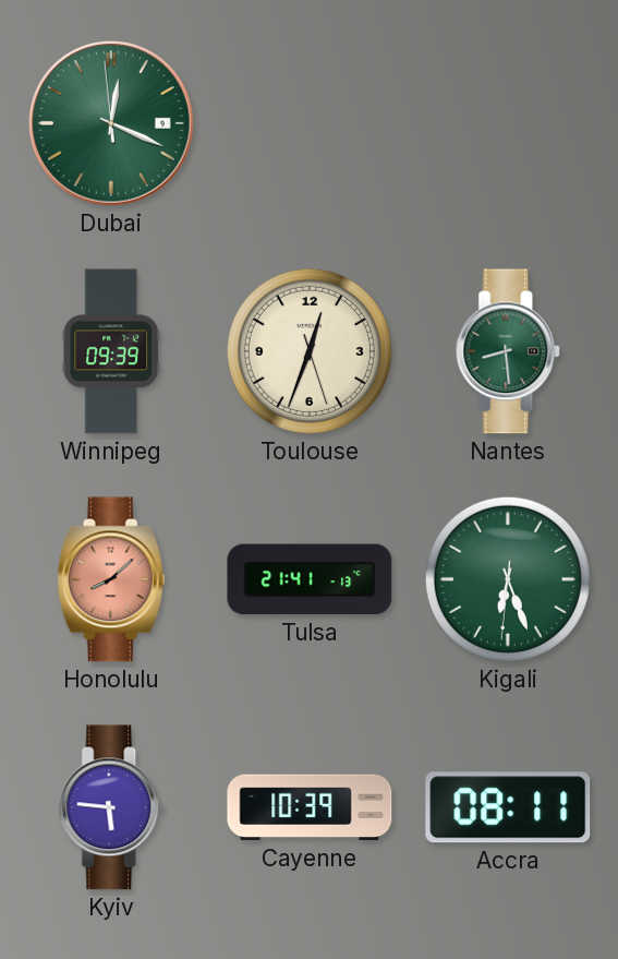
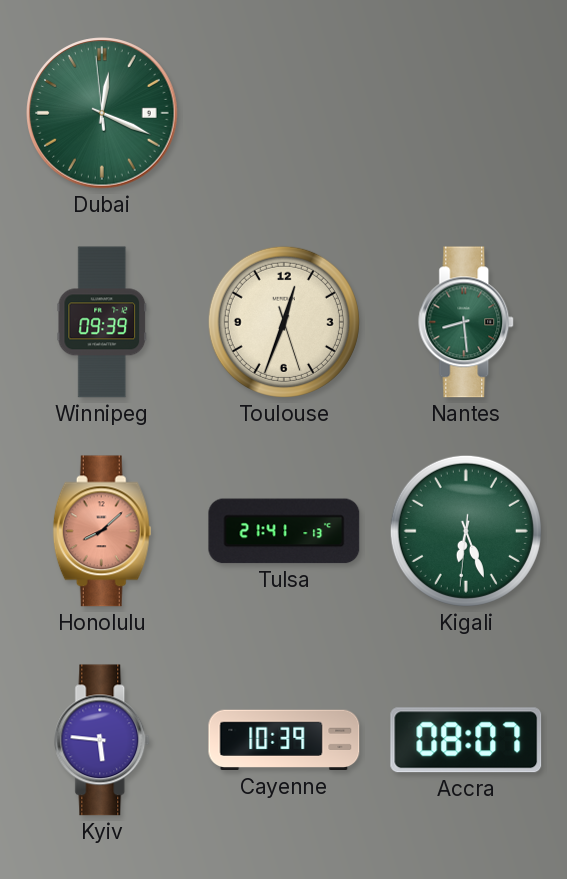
Accra: 08:11 -> 08:07
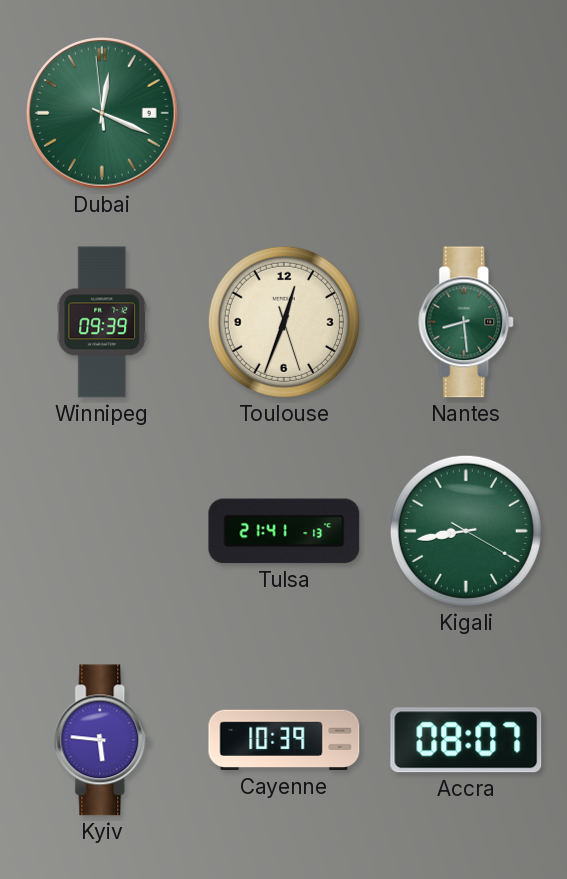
Honolulu: 8:08 -> none
Kigali: 6:26 -> 8:43
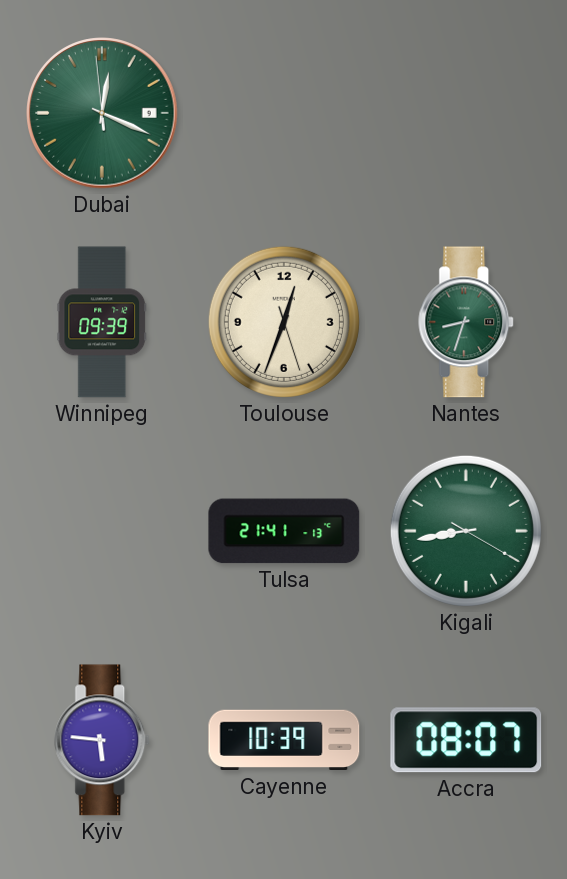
Nantes: 8:29 -> 8:33
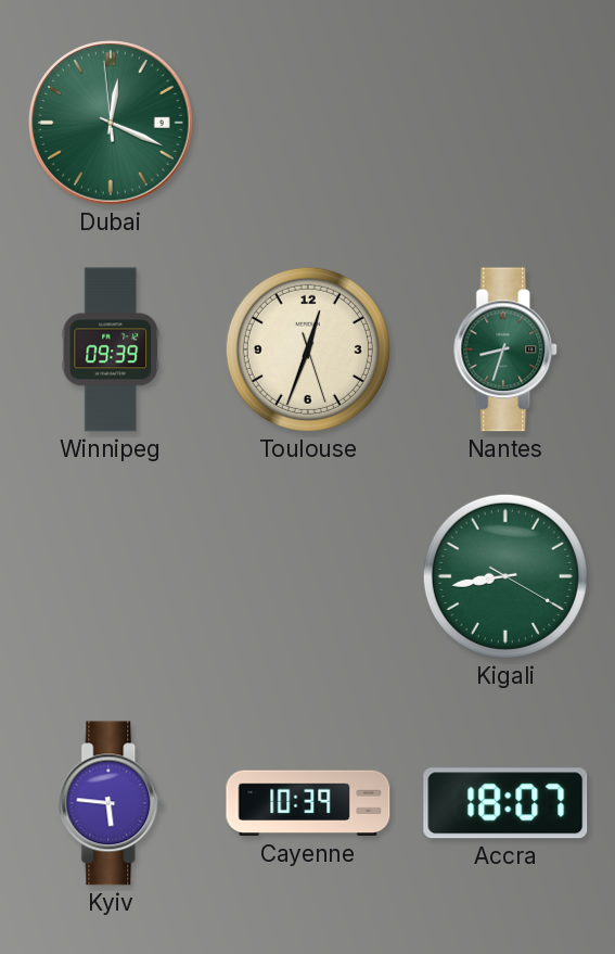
Tulsa: 21:41 -> none
Accra: 08:07 -> 18:07
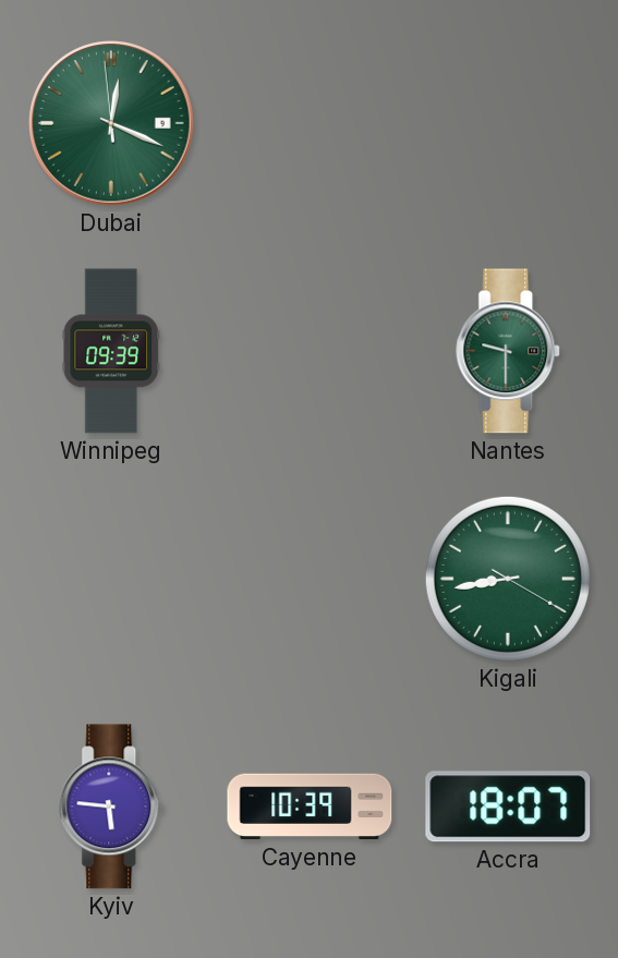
Toulouse: 12:33 -> none
Nantes: 8:33 -> 9:30
